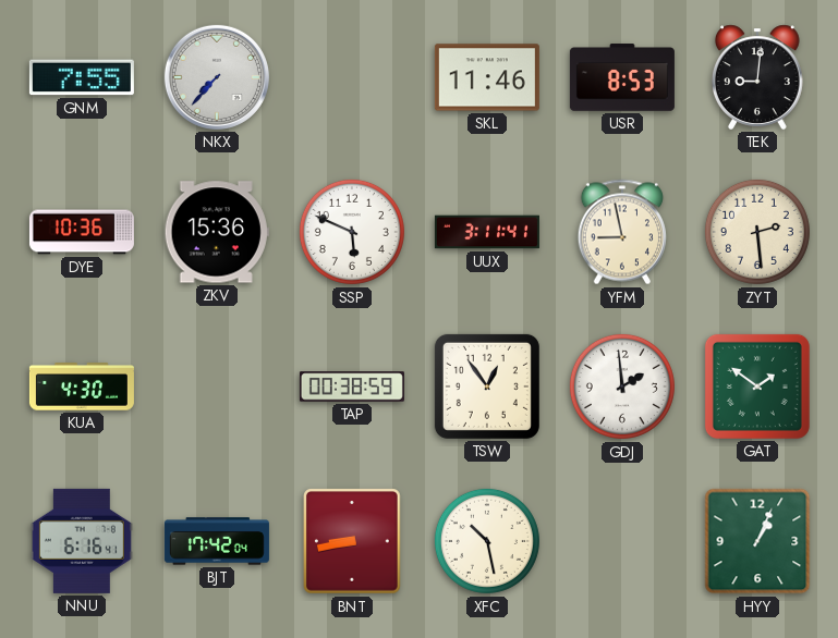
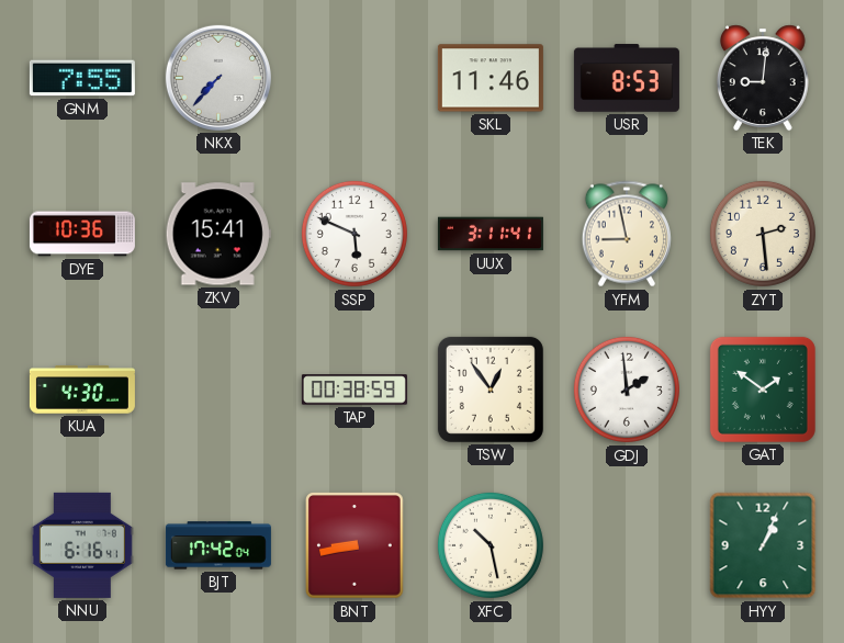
ZKV: 15:36 -> 15:41
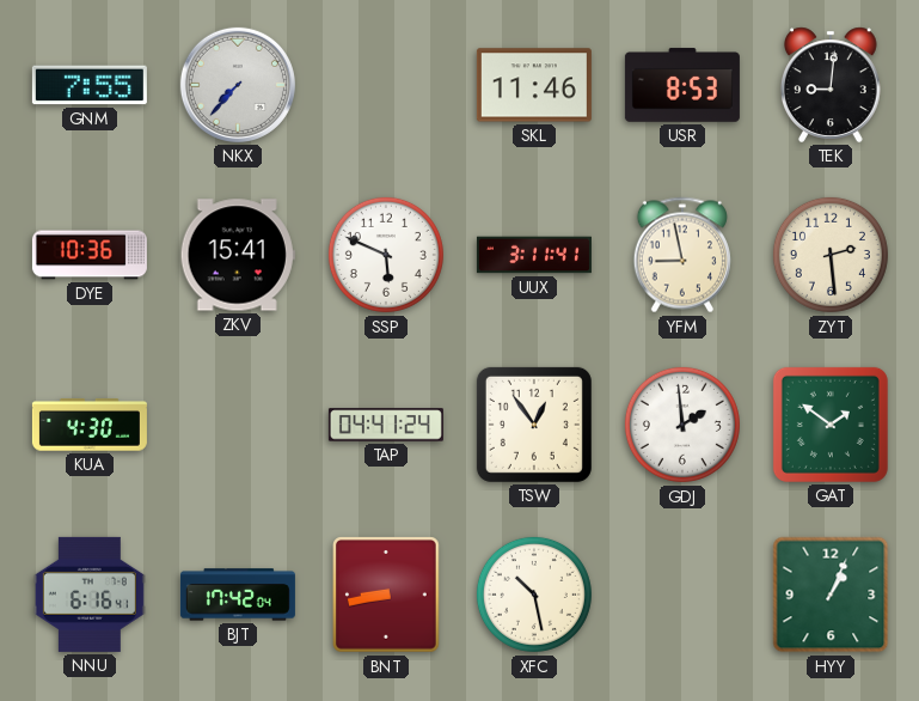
TAP: 00:38 -> 04:41
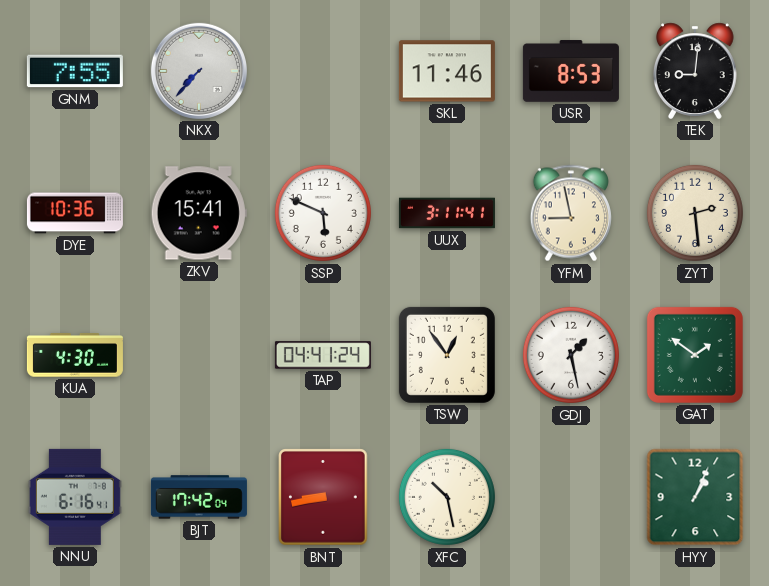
GDJ: 1:59 -> 1:28
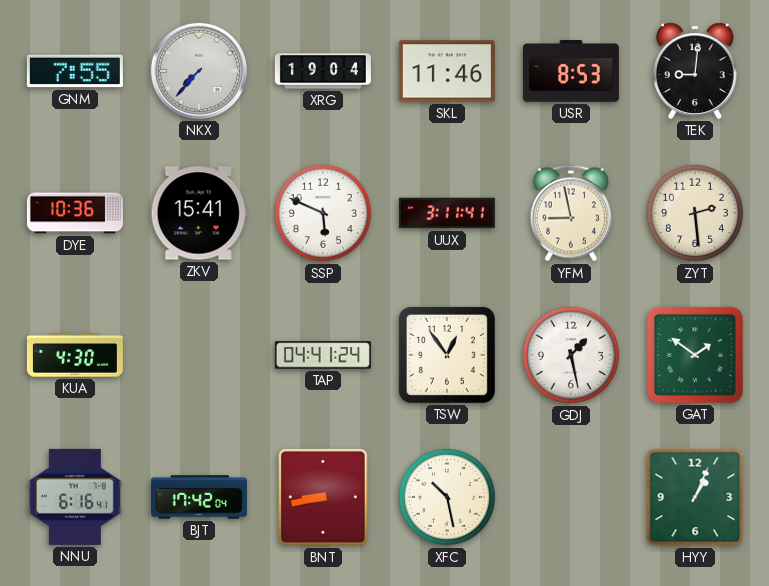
XRG: none -> 19:04
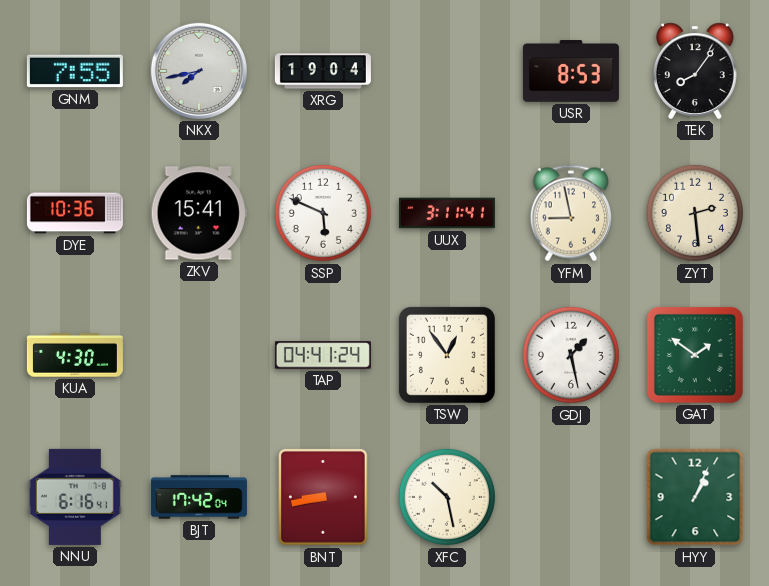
NKX: 7:37 -> 7:43
SKL: 11:46 -> none
TEK: 9:01 -> 8:06
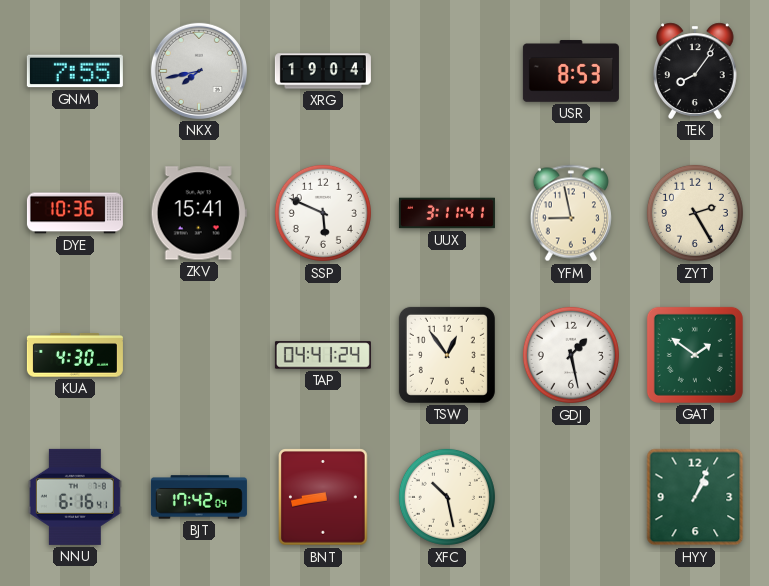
ZYT: 2:29 -> 2:25
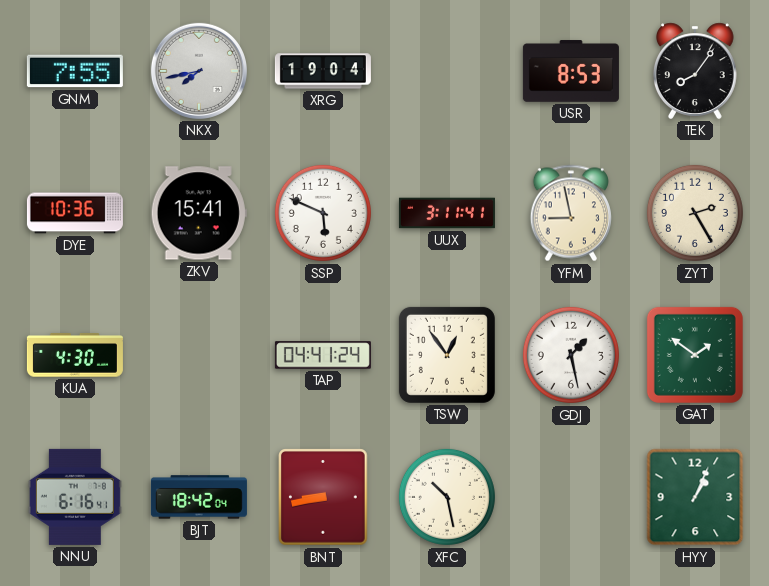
BJT: 17:42 -> 18:42
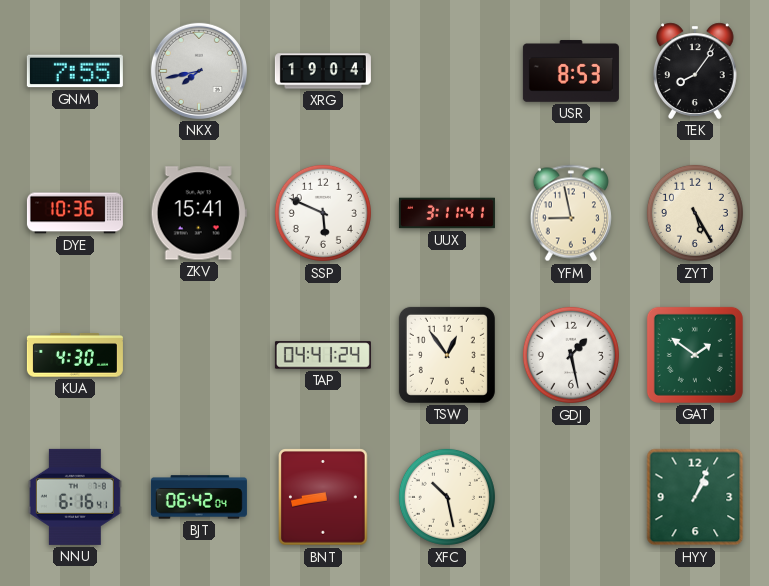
ZYT: 2:25 -> 5:25
BJT: 18:42 -> 06:42
